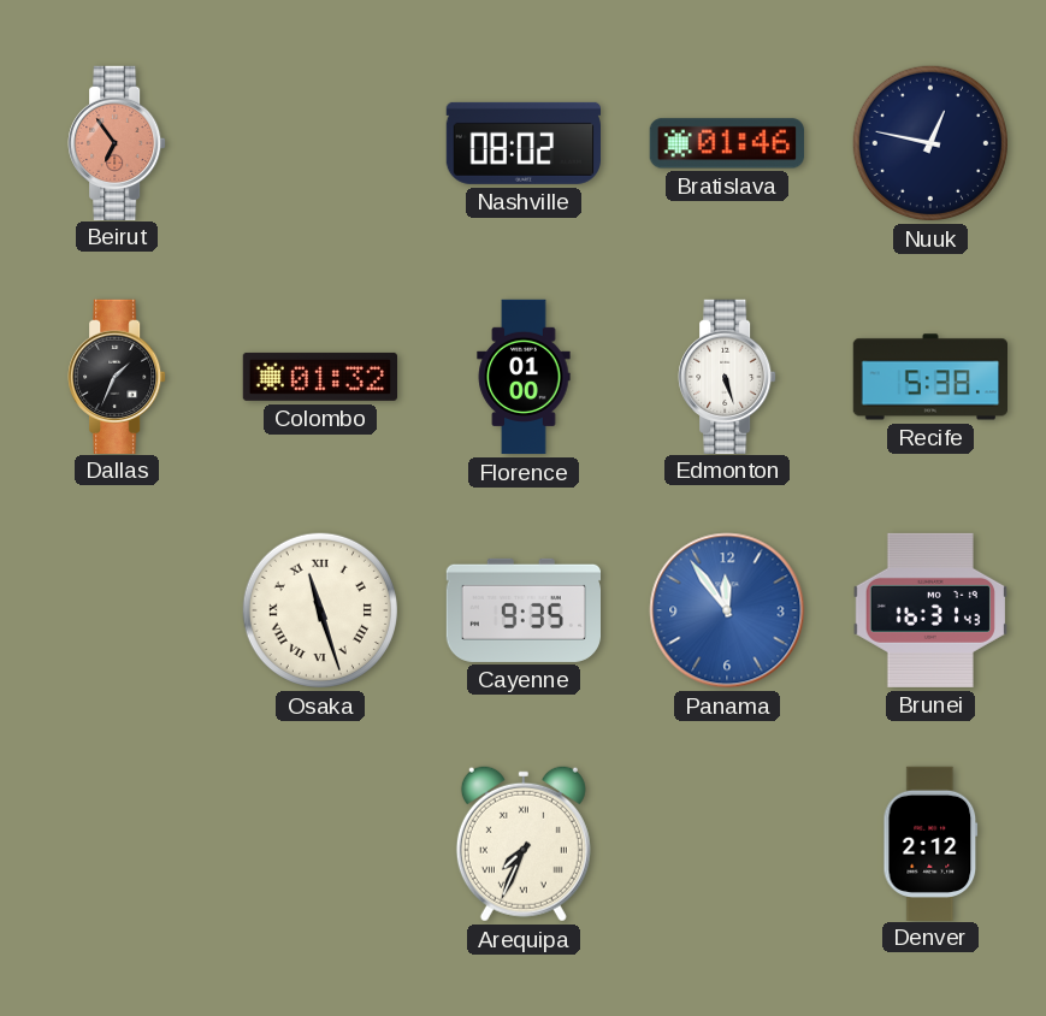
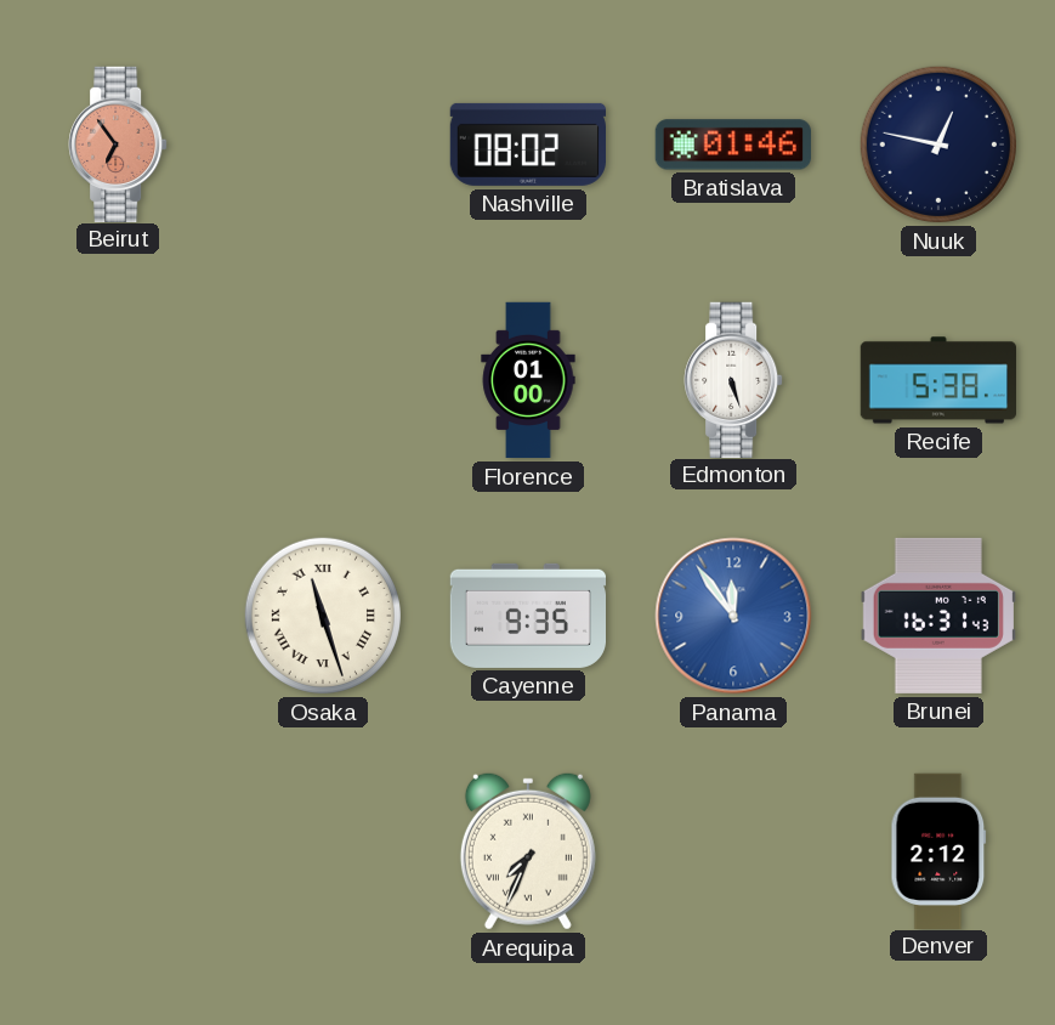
Dallas: 1:34 -> none
Colombo: 01:32 -> none
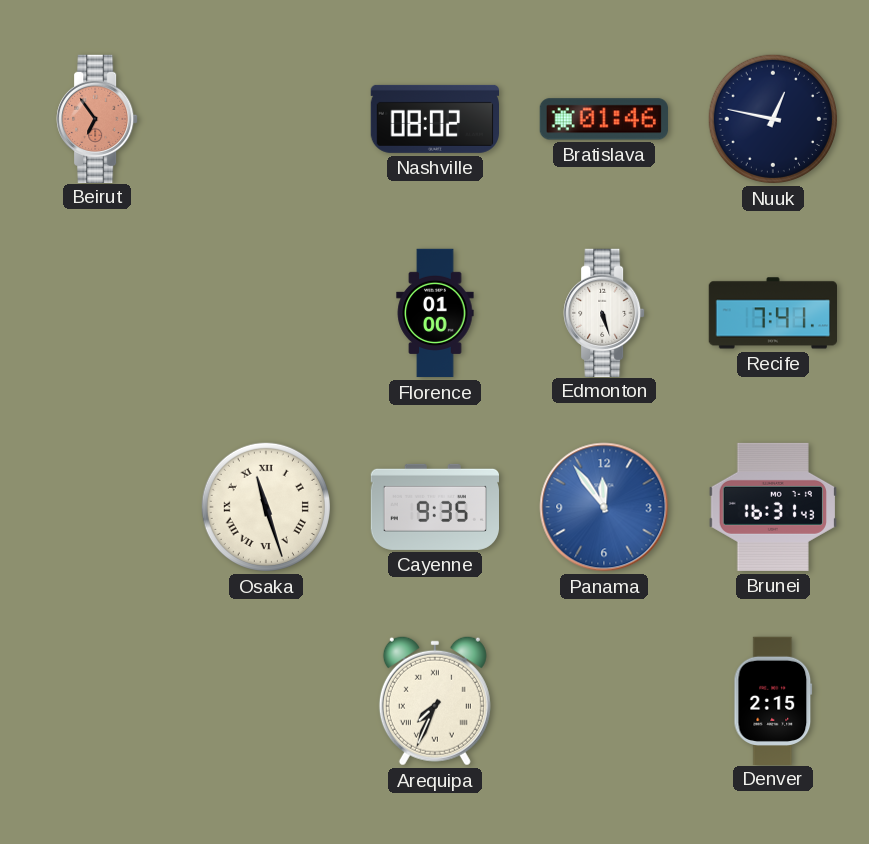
Recife: 5:38 -> 7:41
Denver: 2:12 -> 2:15
